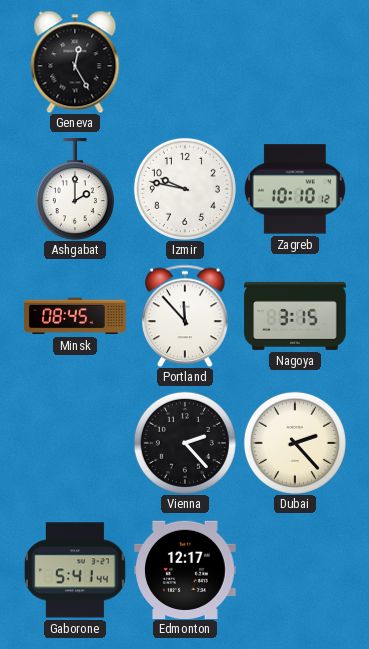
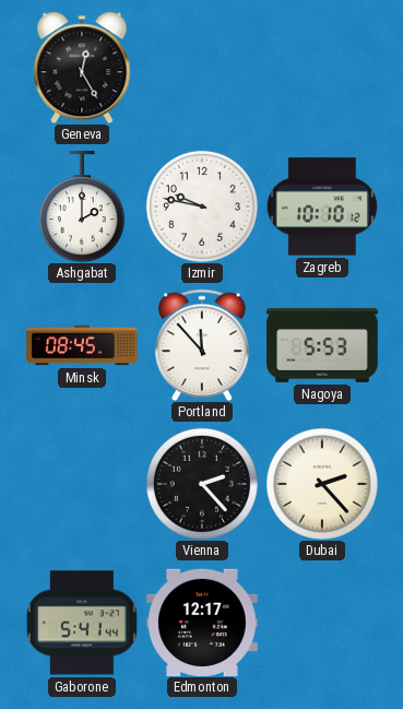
Nagoya: 3:15 -> 5:53
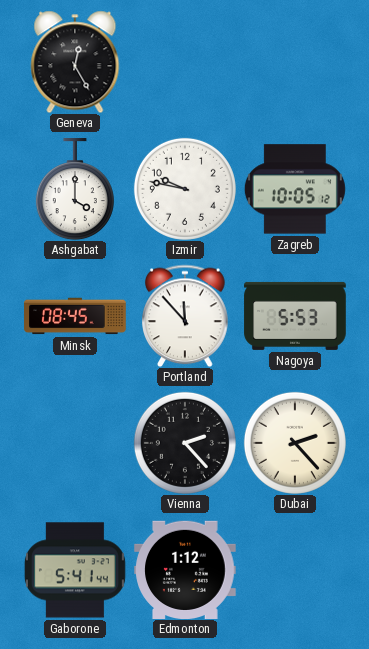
Ashgabat: 2:00 -> 4:00
Zagreb: 10:10 -> 10:05
Edmonton: 12:17 -> 1:12
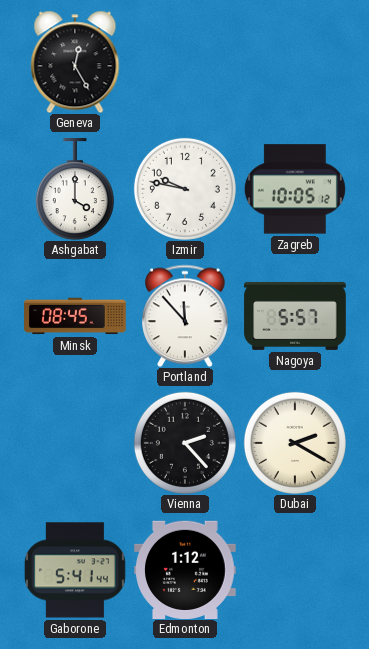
Nagoya: 5:53 -> 5:57
Dubai: 2:23 -> 2:20
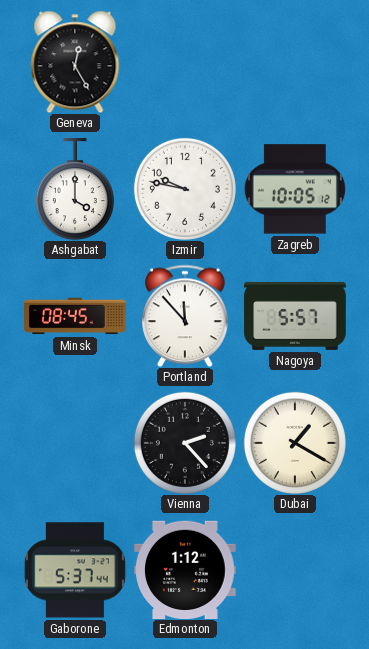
Dubai: 2:20 -> 1:20
Gaborone: 5:41 -> 5:37
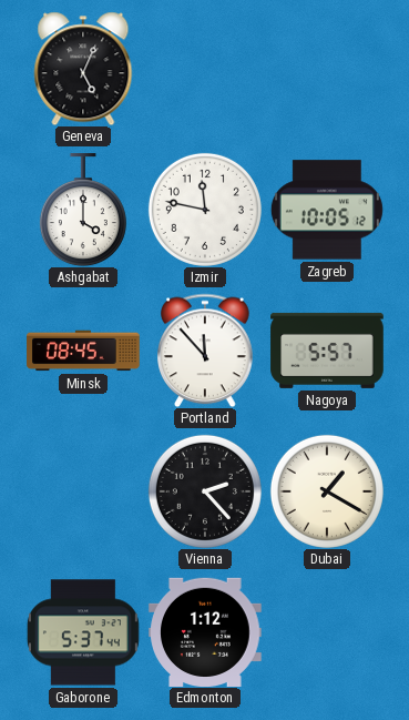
Geneva: 12:25 -> 5:04
Izmir: 9:47 -> 11:47
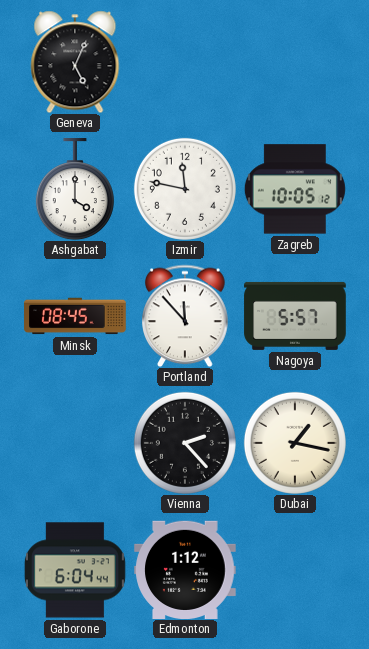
Dubai: 1:20 -> 1:17
Gaborone: 5:37 -> 6:04
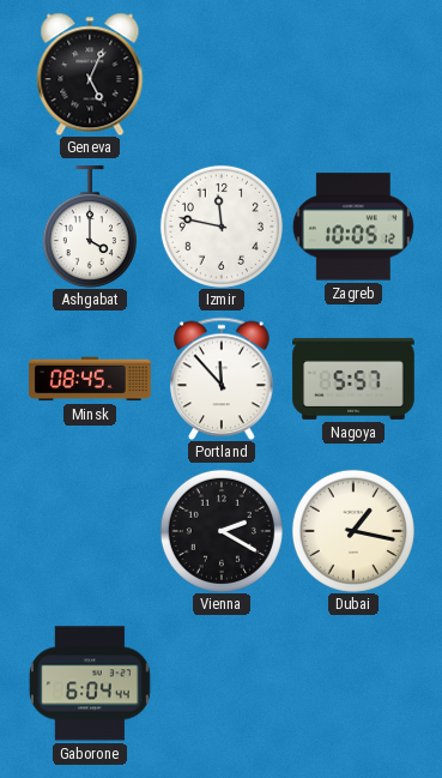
Vienna: 2:23 -> 2:20
Edmonton: 1:12 -> none
